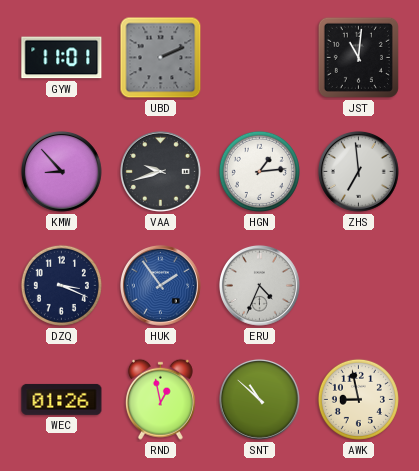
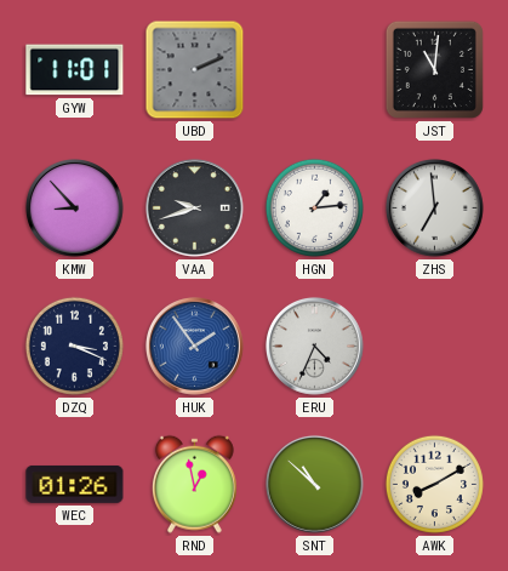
AWK: 8:58 -> 8:10
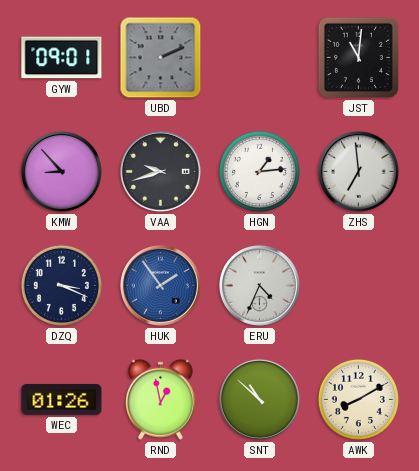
GYW: 11:01 -> 09:01
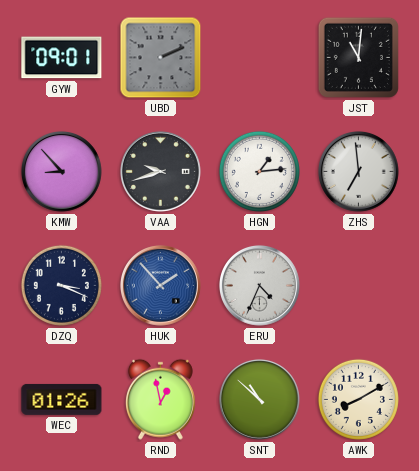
HUK: 1:54 -> 1:53
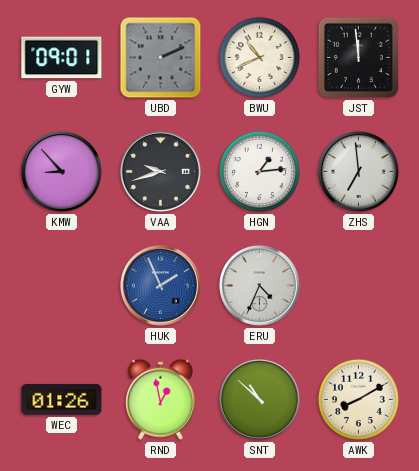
BWU: none -> 10:41
JST: 11:01 -> 11:59
DZQ: 3:19 -> none
HUK: 1:53 -> 1:56
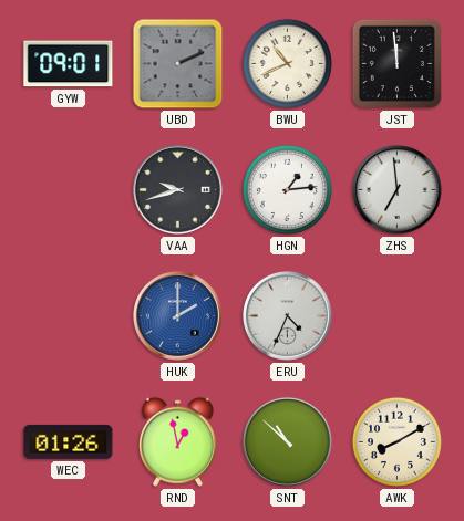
KMW: 8:53 -> none
HUK: 1:56 -> 2:00
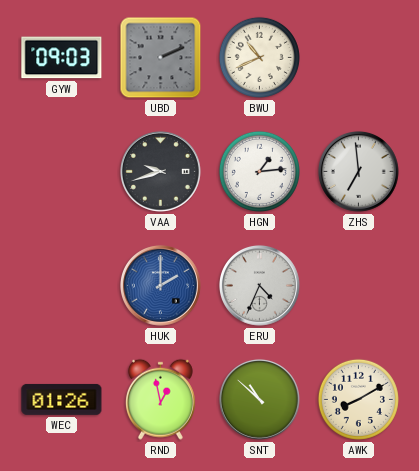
GYW: 09:01 -> 09:03
JST: 11:59 -> none
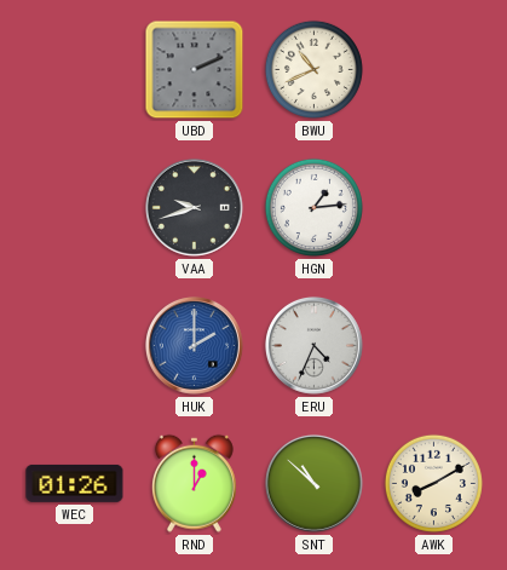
GYW: 09:03 -> none
ZHS: 6:59 -> none
RND: 12:58 -> 1:00
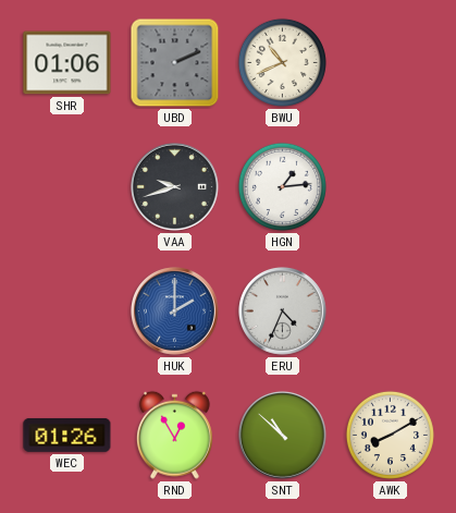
SHR: none -> 01:06
RND: 1:00 -> 12:55
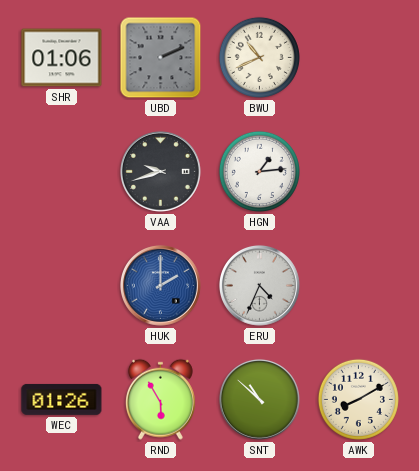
RND: 12:55 -> 5:55
